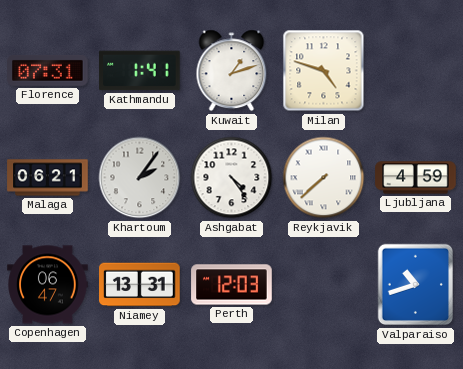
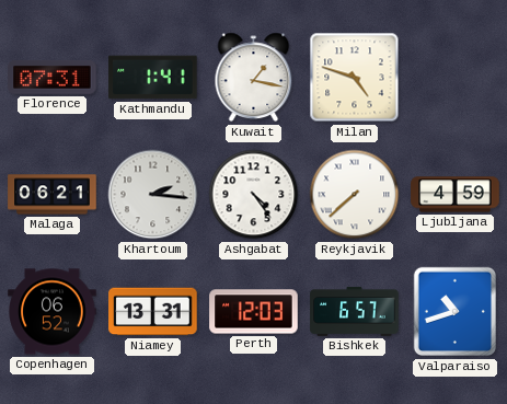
Kuwait: 1:12 -> 1:17
Khartoum: 2:06 -> 2:16
Copenhagen: 06:47 -> 06:52
Bishkek: none -> 6:57
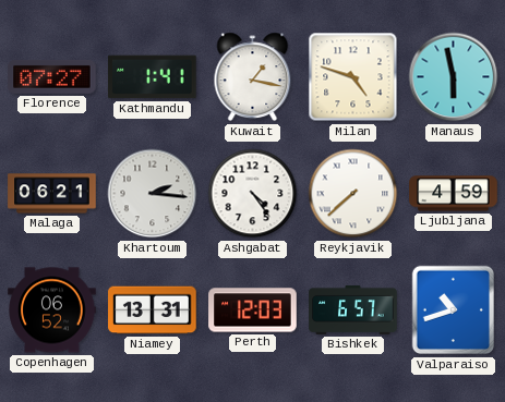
Florence: 07:31 -> 07:27
Manaus: none -> 5:58
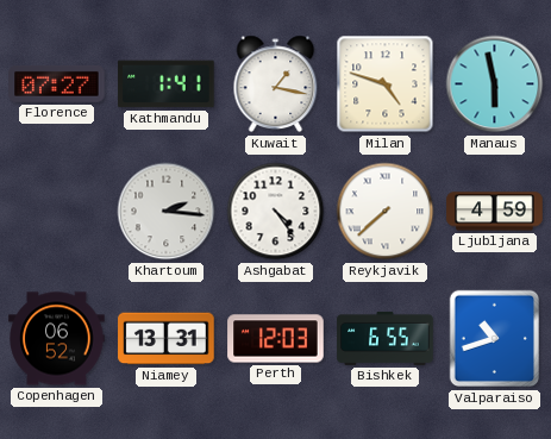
Malaga: 06:21 -> none
Bishkek: 6:57 -> 6:55
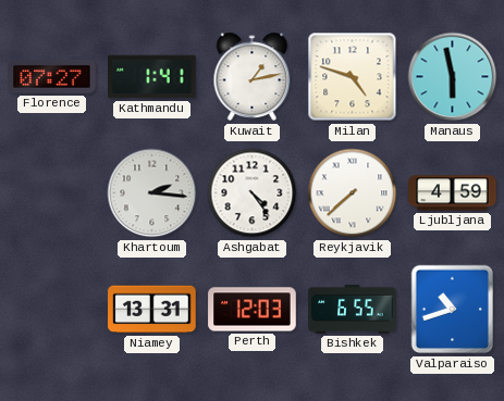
Kuwait: 1:17 -> 1:13
Copenhagen: 06:52 -> none
